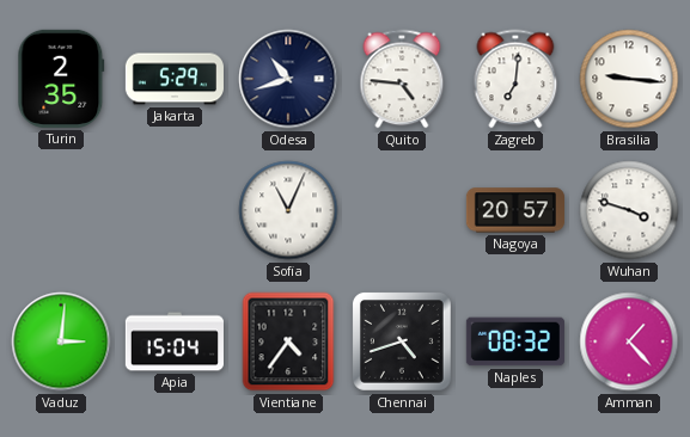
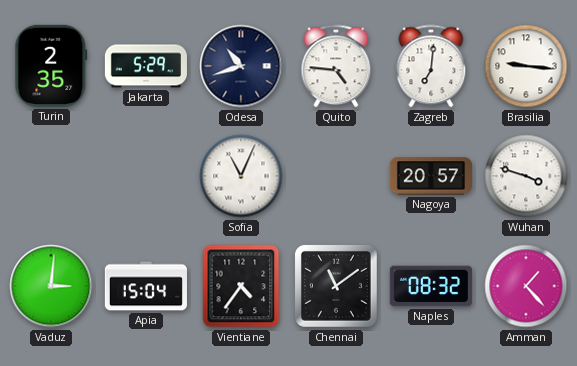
Chennai: 4:42 -> 11:09
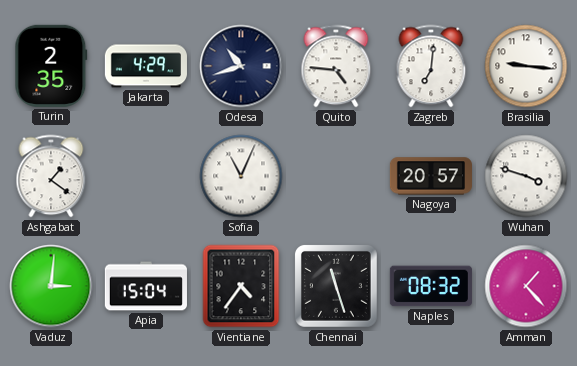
Jakarta: 5:29 -> 4:29
Ashgabat: none -> 1:21
Chennai: 11:09 -> 11:27
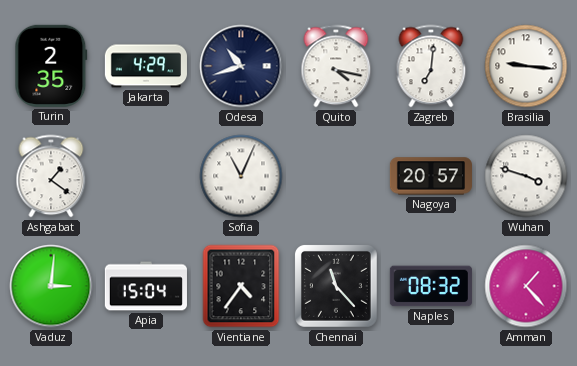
Quito: 4:46 -> 4:17
Chennai: 11:27 -> 11:23
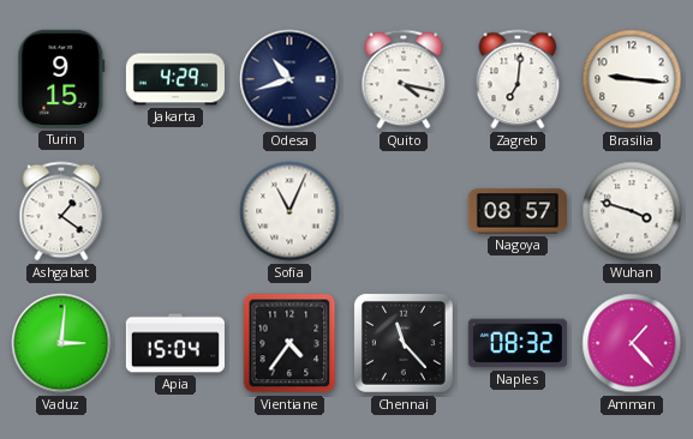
Turin: 2:35 -> 9:15
Nagoya: 20:57 -> 08:57
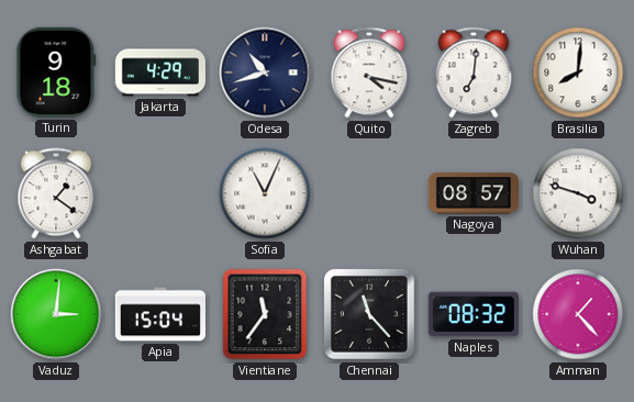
Turin: 9:15 -> 9:18
Brasilia: 9:16 -> 8:01
Vientiane: 4:36 -> 11:36
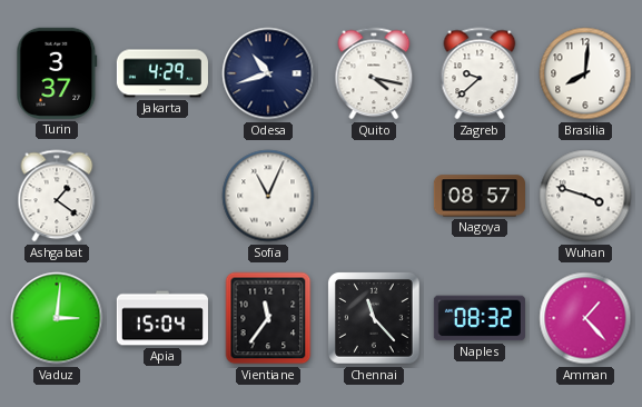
Turin: 9:18 -> 3:37
Zagreb: 7:01 -> 9:38
